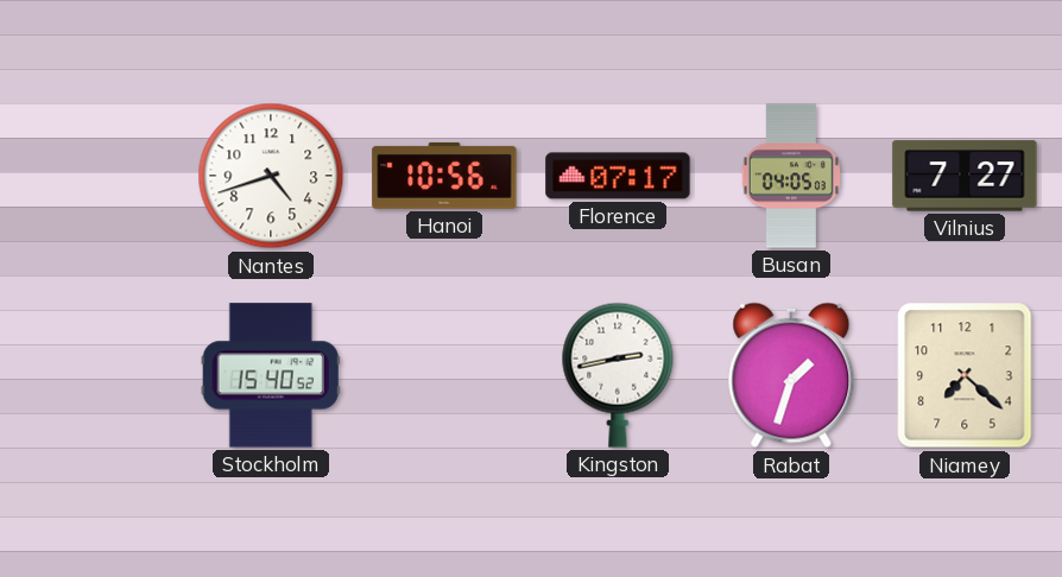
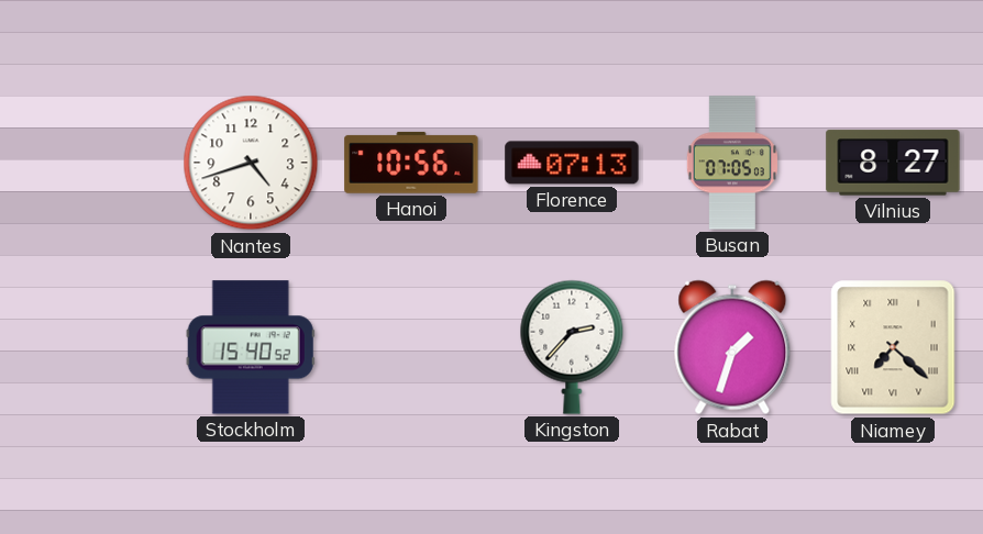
Florence: 07:17 -> 07:13
Busan: 04:05 -> 07:05
Vilnius: 7:27 -> 8:27
Kingston: 2:43 -> 2:37
Niamey numerals: Arabic -> Roman
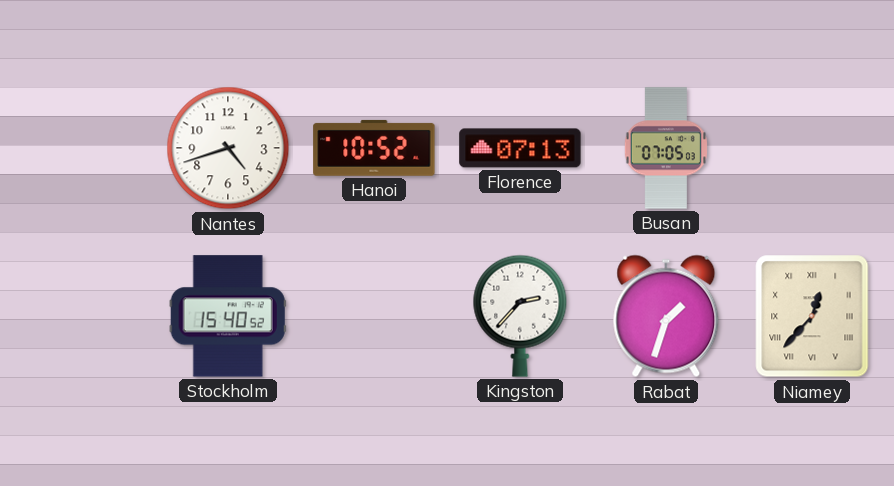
Hanoi: 10:56 -> 10:52
Vilnius: 8:27 -> none
Niamey: 7:22 -> 12:37
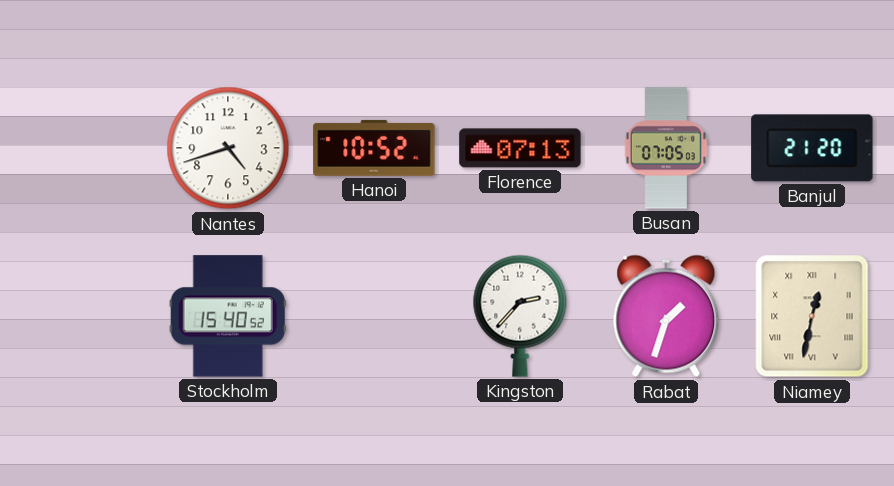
Banjul: none -> 21:20
Niamey: 12:37 -> 12:32
